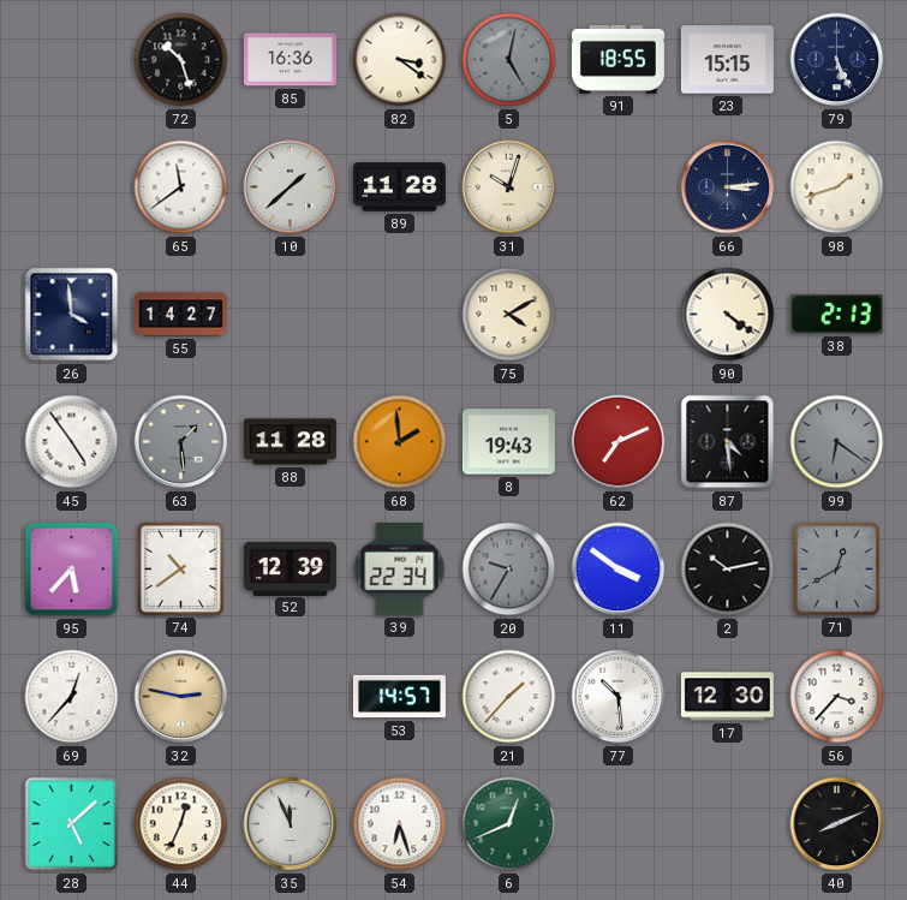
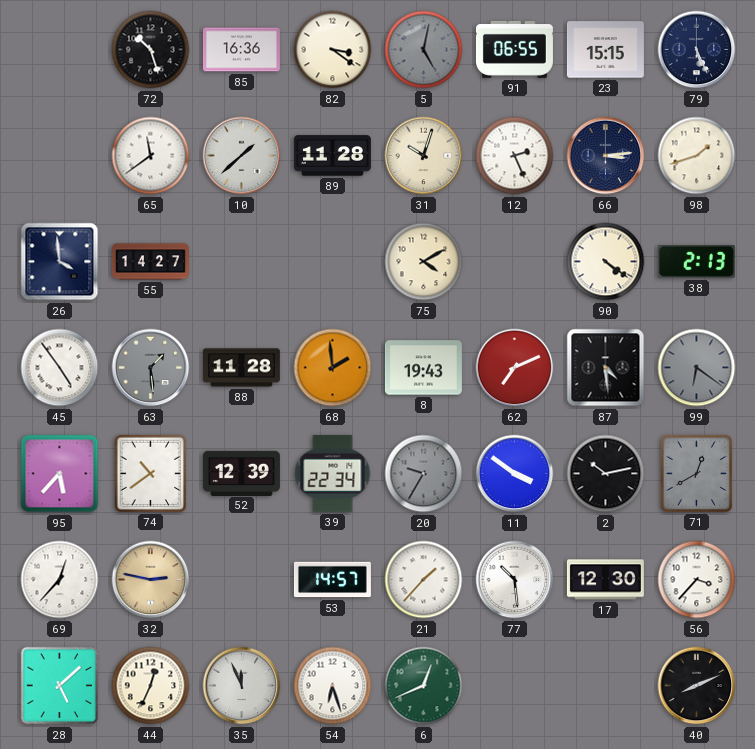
91: 18:55 -> 06:55
12: none -> 2:26
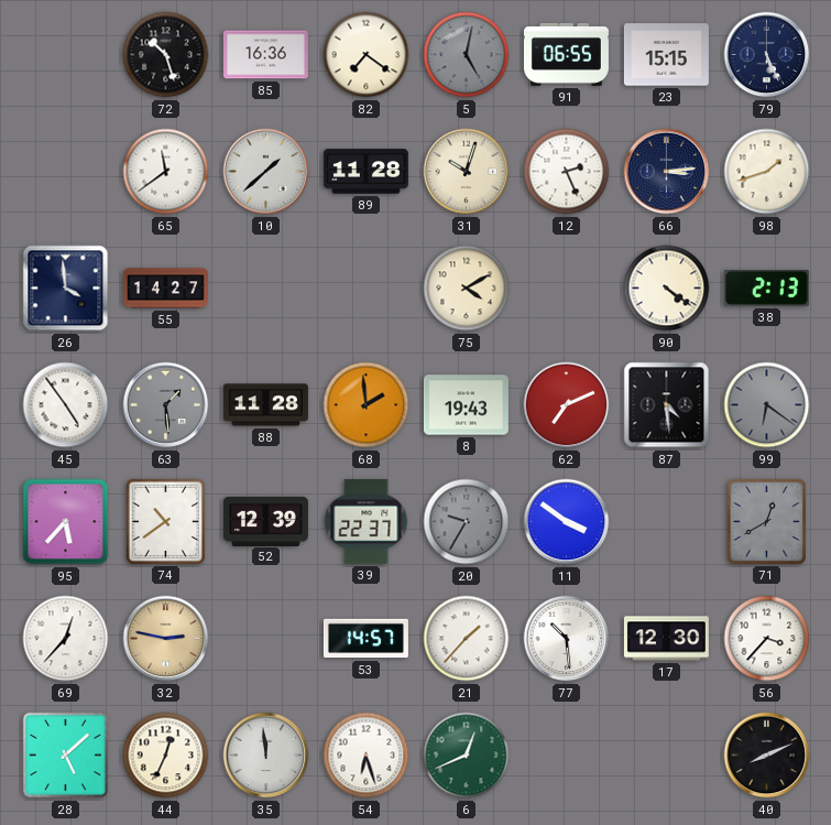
82: 3:21 -> 7:21
39: 22:34 -> 22:37
2: 10:13 -> none
35: 11:56 -> 11:59
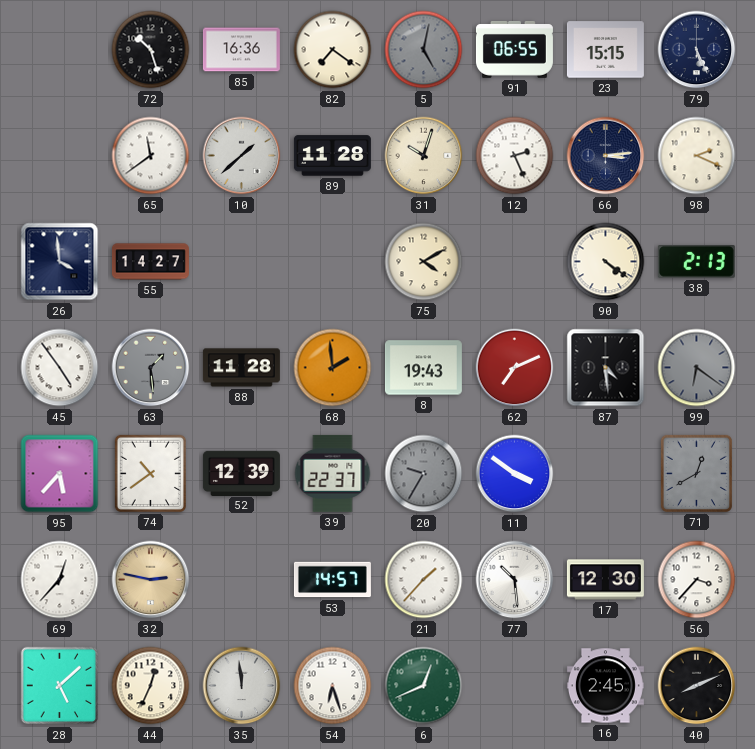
98: 1:42 -> 2:19
16: none -> 2:45
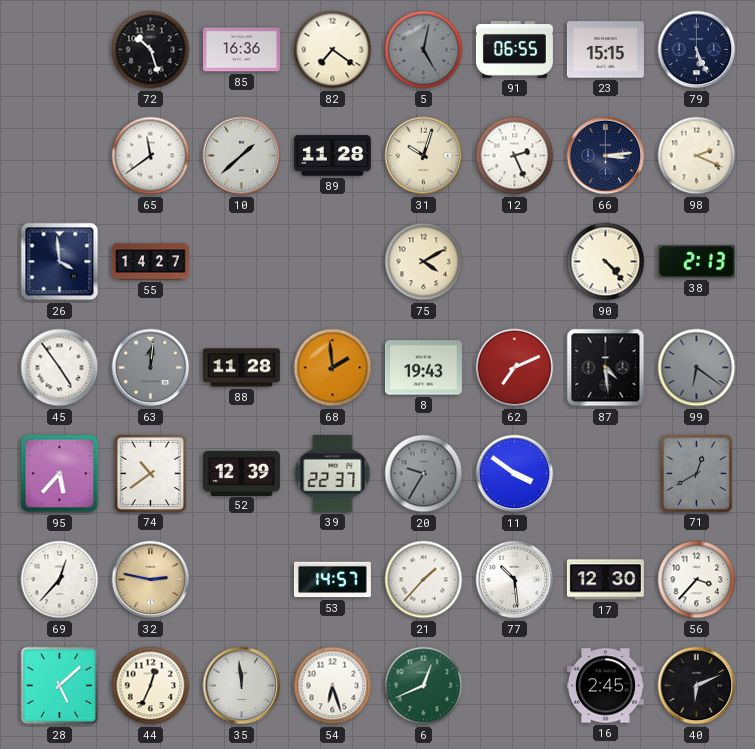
90: 4:21 -> 4:23
63: 1:29 -> 12:01
40: 8:11 -> 6:11
